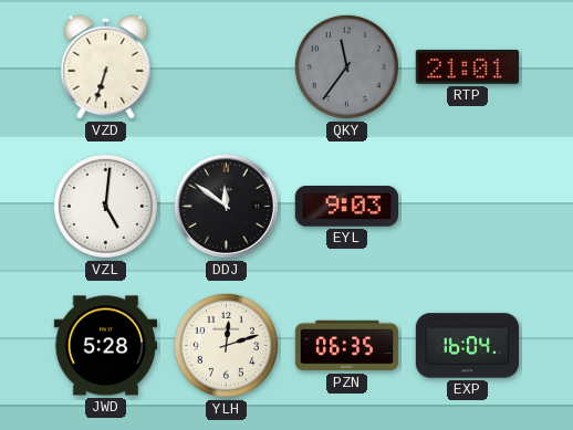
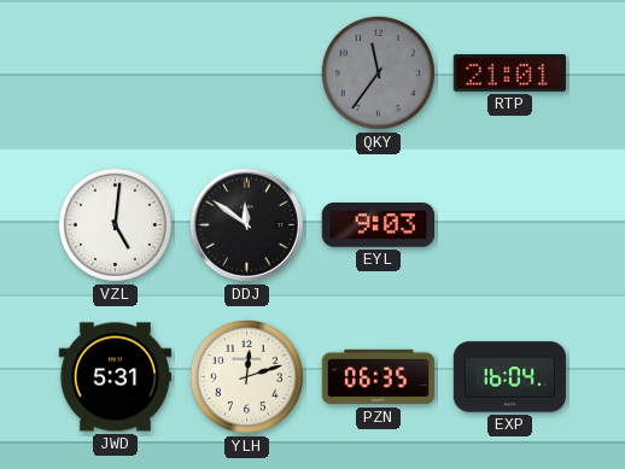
VZD: 6:33 -> none
JWD: 5:28 -> 5:31
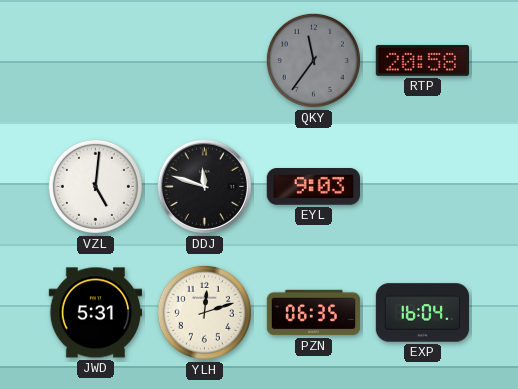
RTP: 21:01 -> 20:58
DDJ: 11:51 -> 11:48
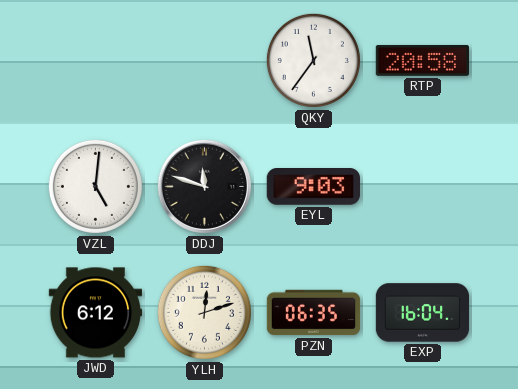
QKY dial: grey -> white
JWD: 5:31 -> 6:12
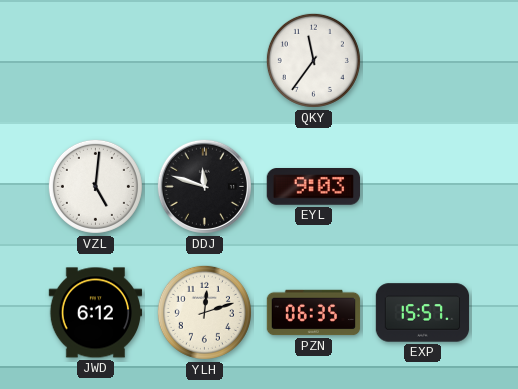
RTP: 20:58 -> none
EXP: 16:04 -> 15:57
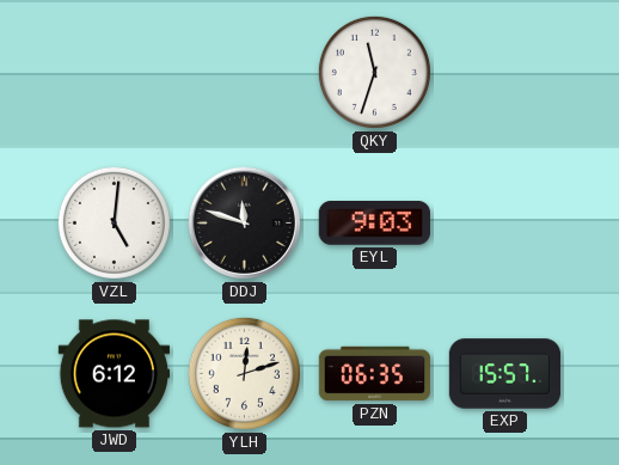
QKY: 11:36 -> 11:33
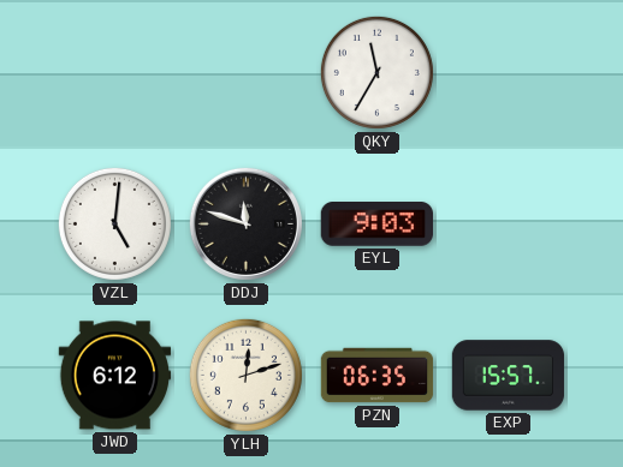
QKY: 11:33 -> 11:35
